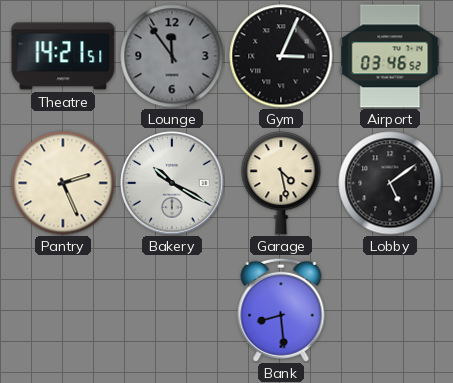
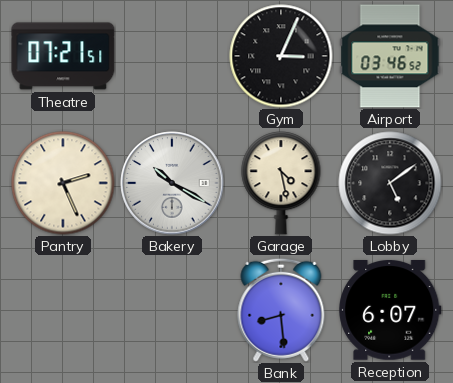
Theatre: 14:21 -> 07:21
Lounge: 11:54 -> none
Reception: none -> 6:07
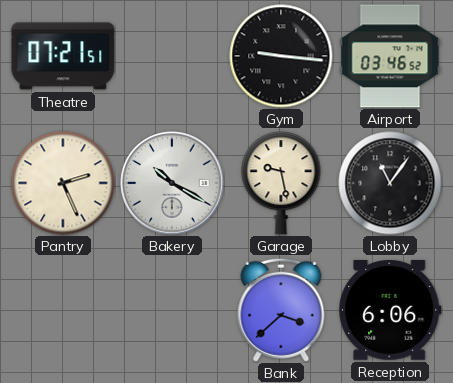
Gym: 3:04 -> 9:16
Garage: 4:28 -> 9:28
Lobby: 5:09 -> 11:06
Bank: 8:29 -> 3:38
Reception: 6:07 -> 6:06
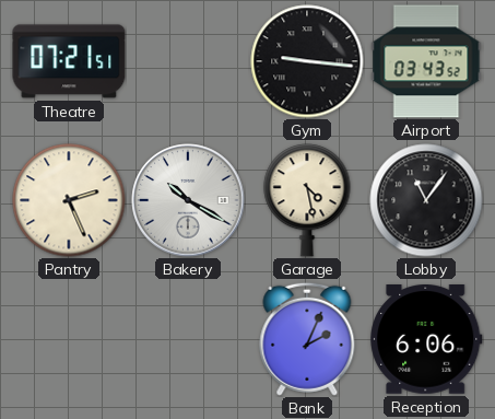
Airport: 03:46 -> 03:43
Garage: 9:28 -> 4:28
Bank: 3:38 -> 2:04
